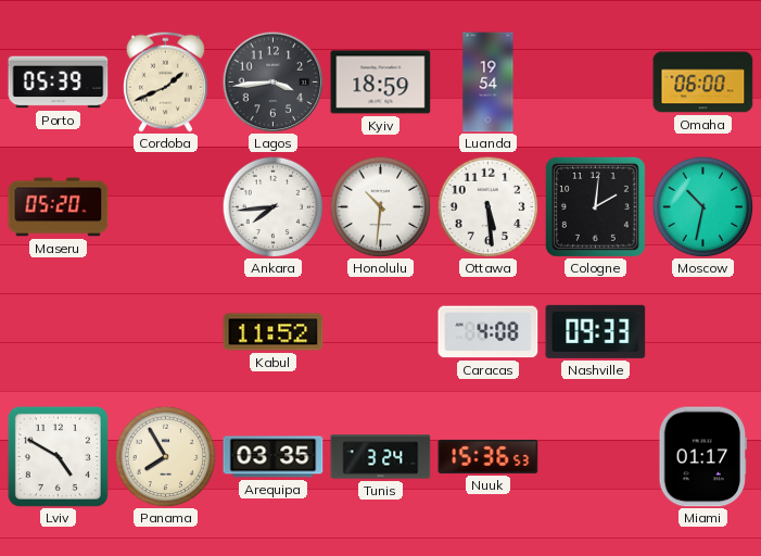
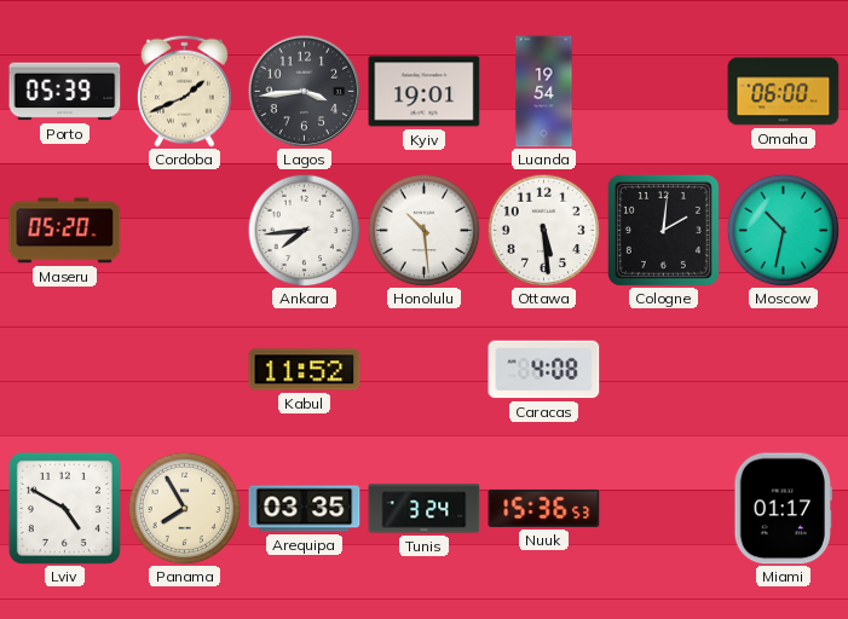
Kyiv: 18:59 -> 19:01
Honolulu: 10:31 -> 10:29
Nashville: 09:33 -> none
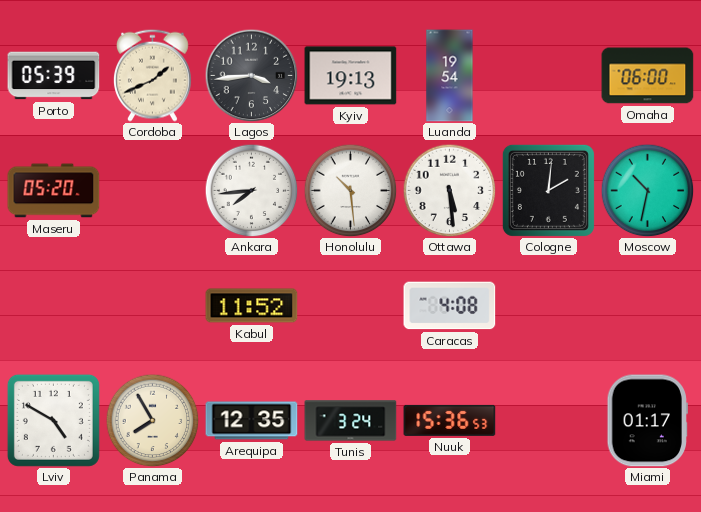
Kyiv: 19:01 -> 19:13
Arequipa: 03:35 -> 12:35
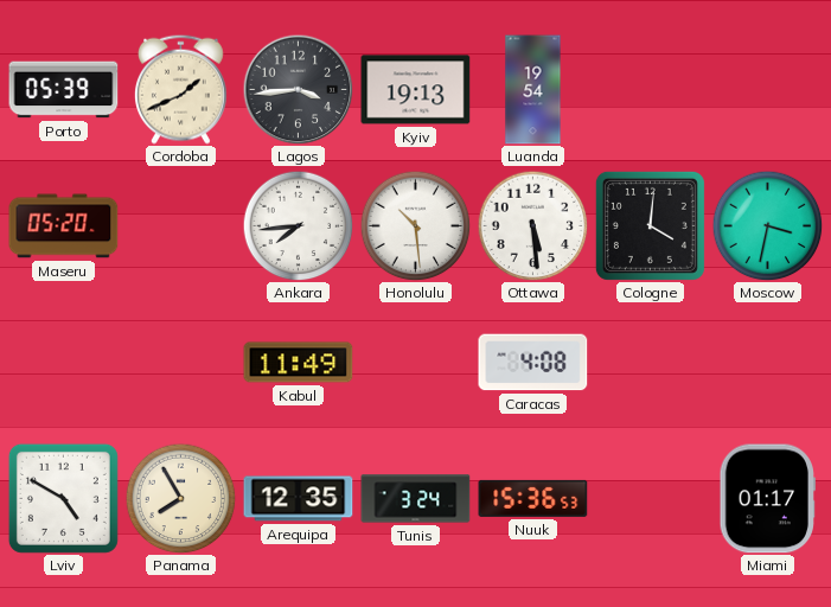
Omaha: 06:00 -> none
Cologne: 2:01 -> 4:01
Moscow: 10:32 -> 3:32
Kabul: 11:52 -> 11:49
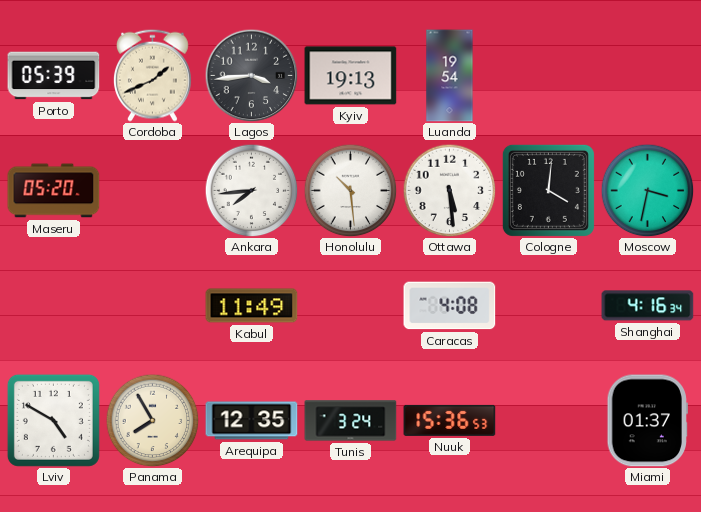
Shanghai: none -> 4:16
Miami: 01:17 -> 01:37
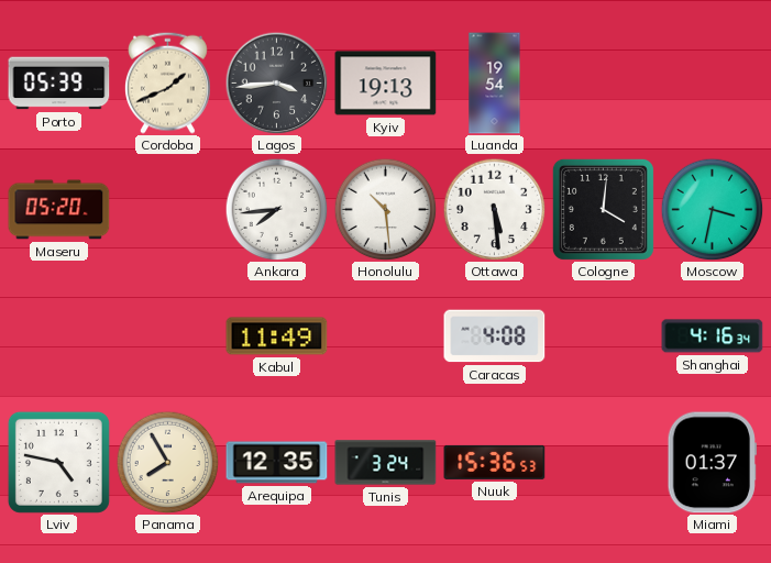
Lviv: 4:50 -> 4:47
